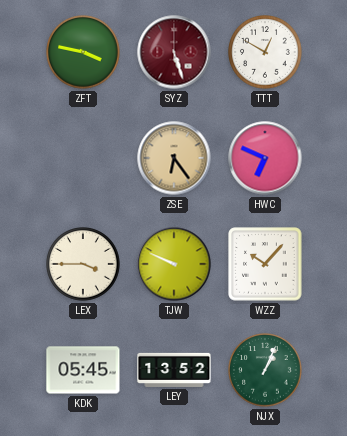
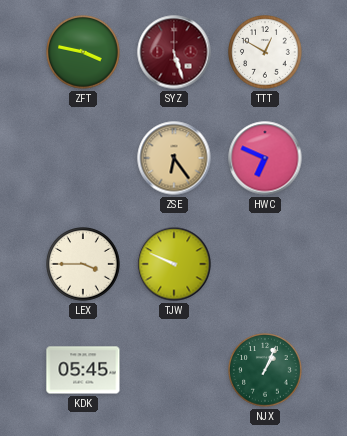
WZZ: 10:07 -> none
LEY: 13:52 -> none
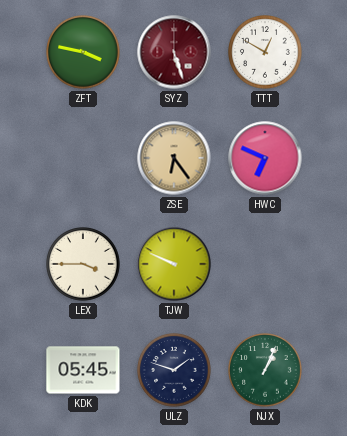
ULZ: none -> 1:48
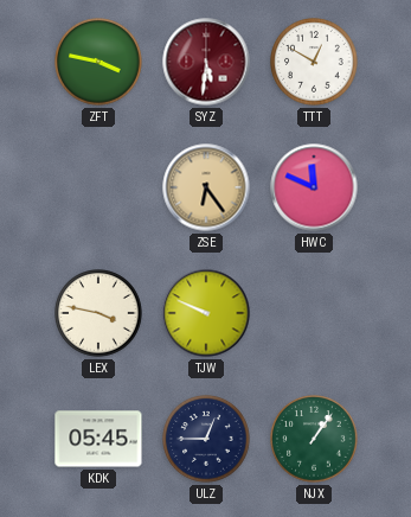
SYZ: 5:27 -> 5:31
HWC: 6:49 -> 11:49
LEX: 3:45 -> 3:47
ULZ: 1:48 -> 12:45
NJX: 1:04 -> 1:06
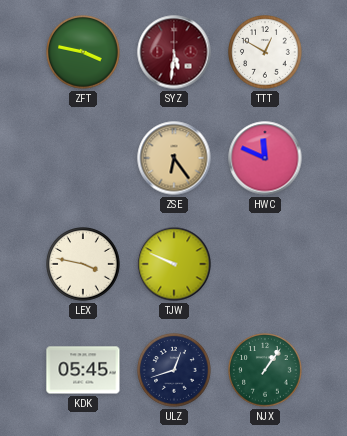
ULZ: 12:45 -> 12:42
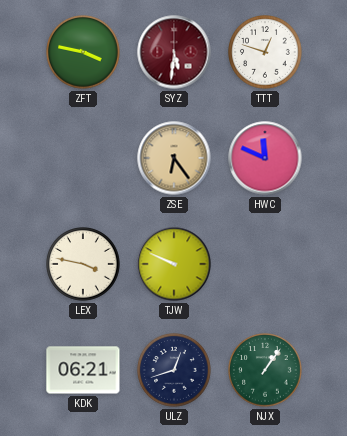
TTT: 12:50 -> 12:48
KDK: 05:45 -> 06:21
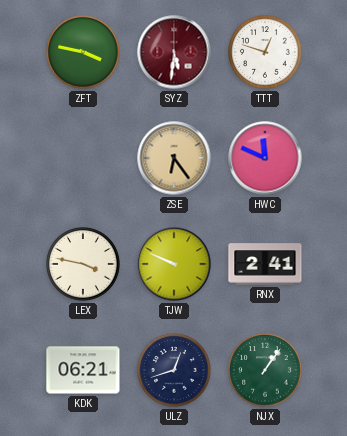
RNX: none -> 2:41
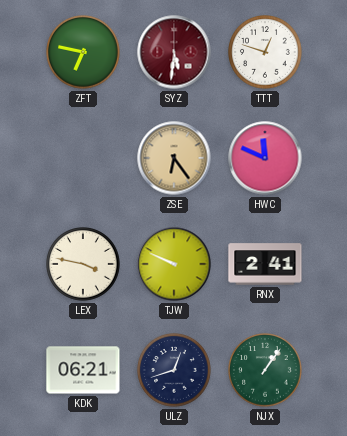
ZFT: 3:47 -> 6:47
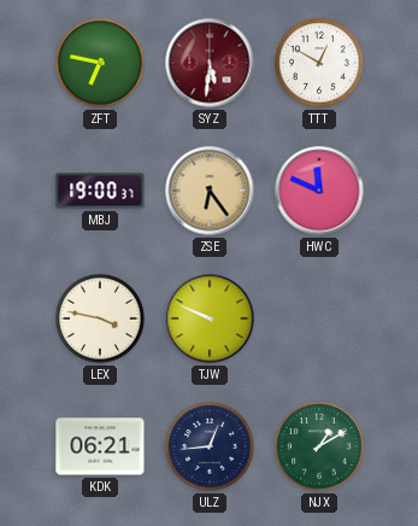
TTT: 12:48 -> 12:50
MBJ: none -> 19:00
RNX: 2:41 -> none
ULZ: 12:42 -> 12:44
NJX: 1:06 -> 1:10
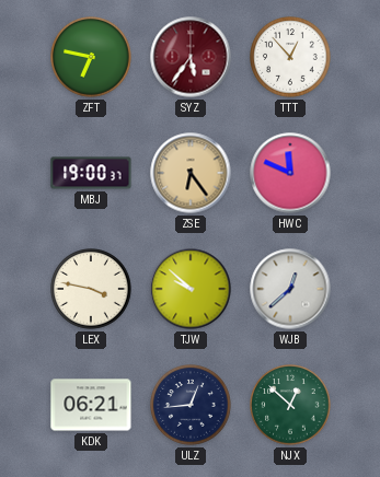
SYZ: 5:31 -> 5:36
TTT: 12:50 -> 12:53
TJW: 9:49 -> 9:52
WJB: none -> 12:38
NJX: 1:10 -> 12:52
